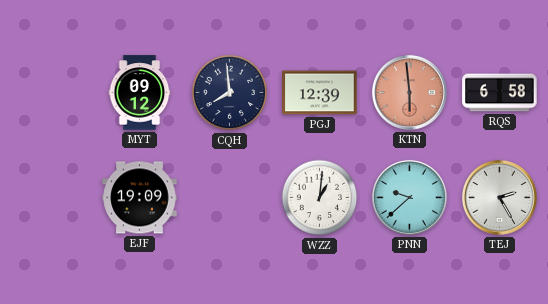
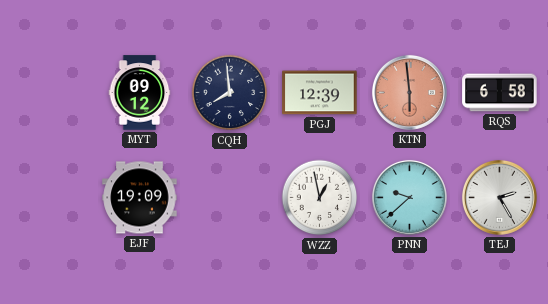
WZZ: 1:01 -> 12:58
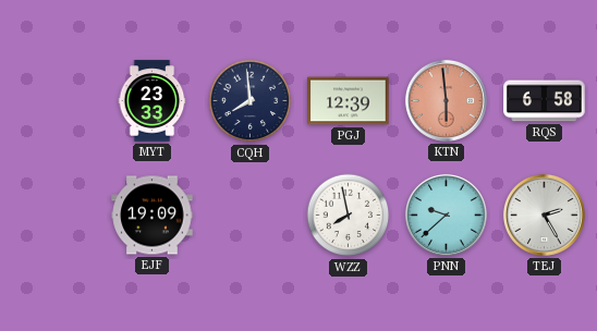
MYT: 09:12 -> 23:33
WZZ: 12:58 -> 7:58
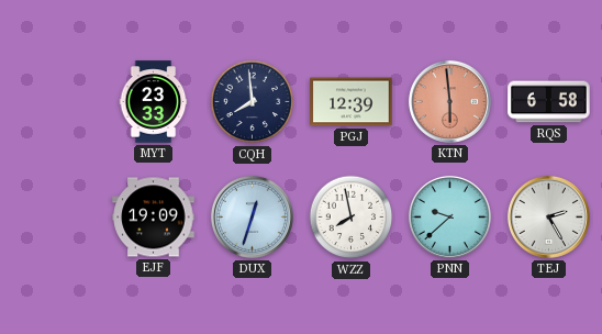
DUX: none -> 12:33
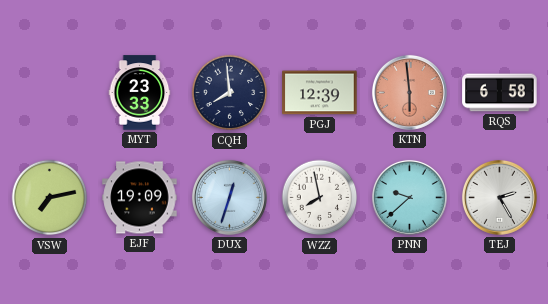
VSW: none -> 7:13
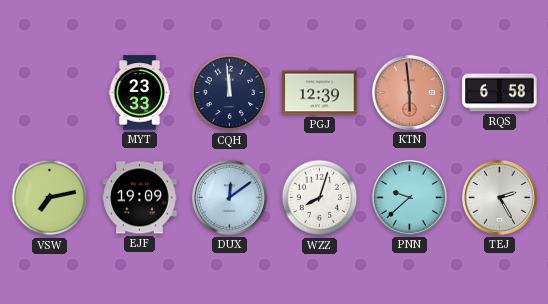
CQH: 7:59 -> 11:59
DUX: 12:33 -> 12:09
WZZ: 7:58 -> 8:03
